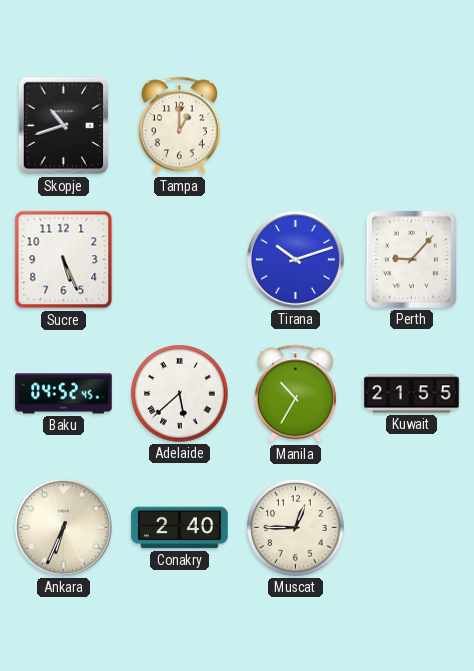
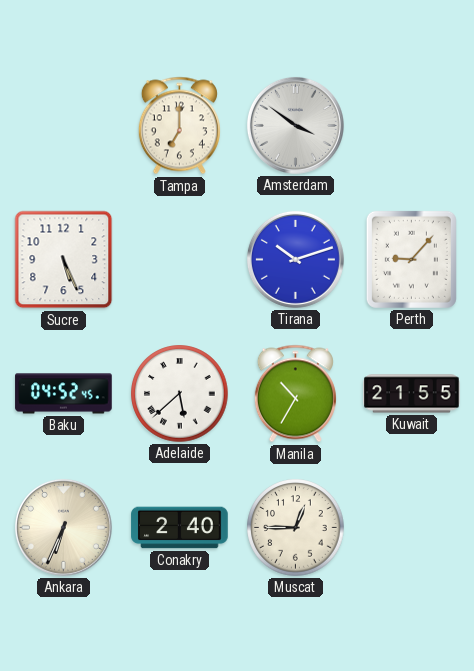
Skopje: 10:42 -> none
Tampa: 1:00 -> 7:00
Amsterdam: none -> 3:51
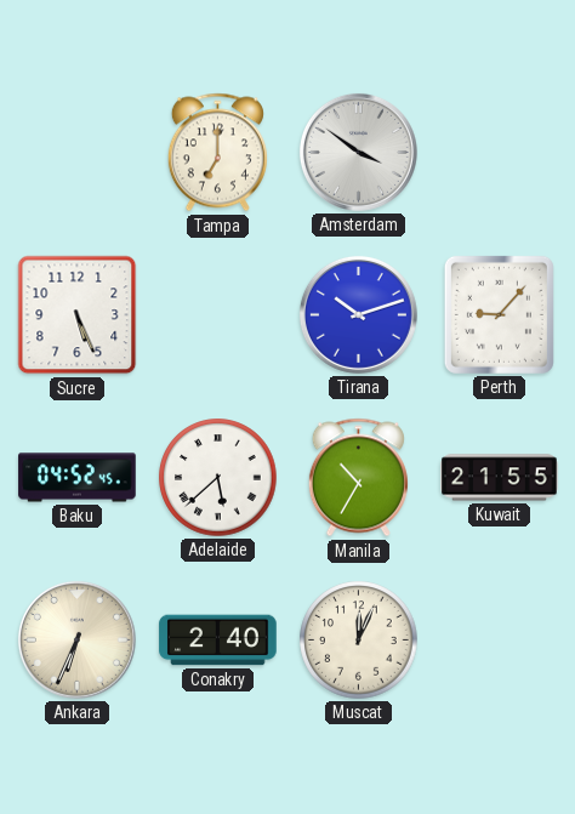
Muscat: 12:45 -> 12:04
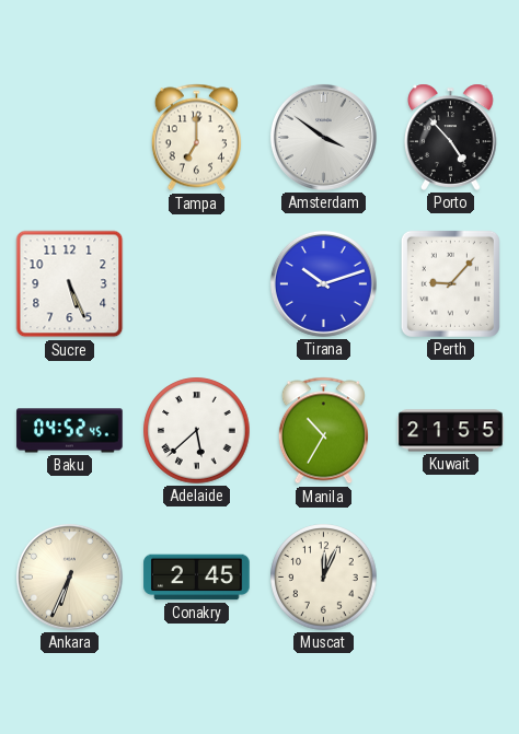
Porto: none -> 4:53
Conakry: 2:40 -> 2:45
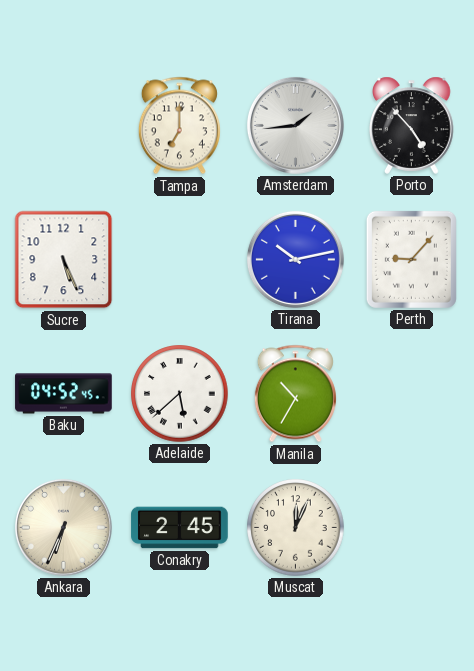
Amsterdam: 3:51 -> 1:44
Tirana: 10:12 -> 10:13
Kuwait: 21:55 -> none
